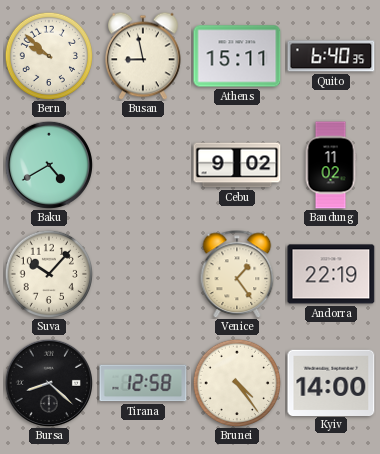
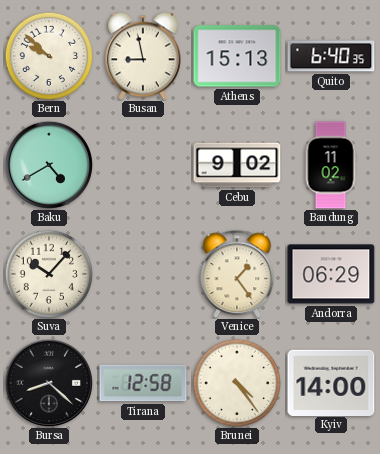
Athens: 15:11 -> 15:13
Andorra: 22:19 -> 06:29
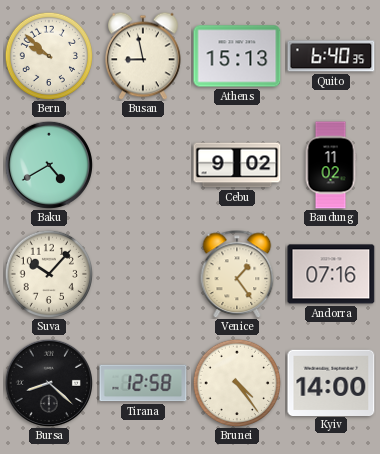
Andorra: 06:29 -> 07:16
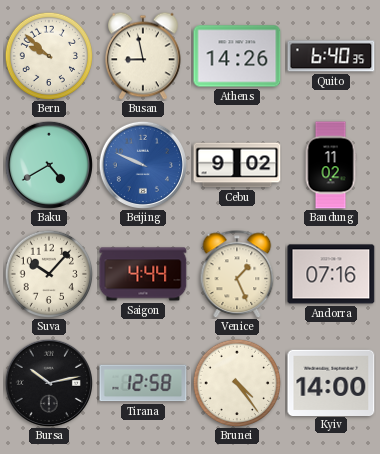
Athens: 15:13 -> 14:26
Beijing: none -> 9:49
Saigon: none -> 4:44
Venice: 1:24 -> 1:26
Bursa: 8:22 -> 10:13
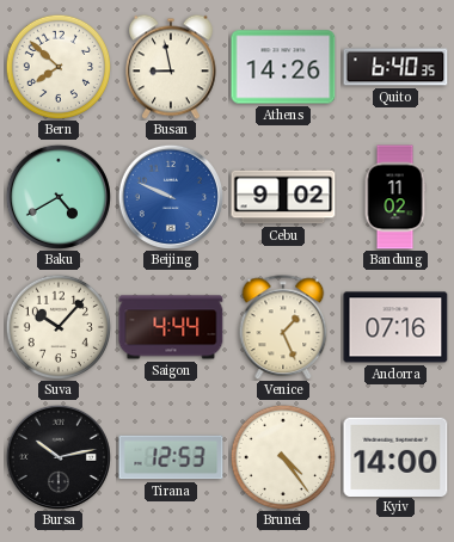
Bern: 9:52 -> 7:52
Tirana: 12:58 -> 12:53
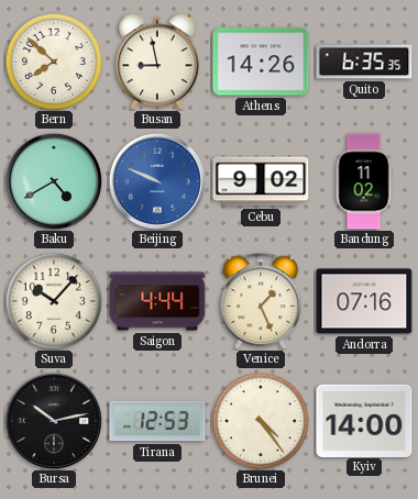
Quito: 6:40 -> 6:35
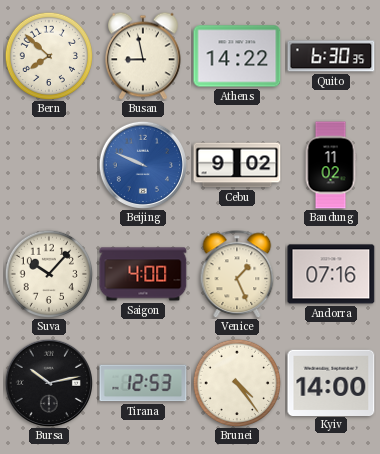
Athens: 14:26 -> 14:22
Quito: 6:35 -> 6:30
Baku: 4:40 -> none
Saigon: 4:44 -> 4:00
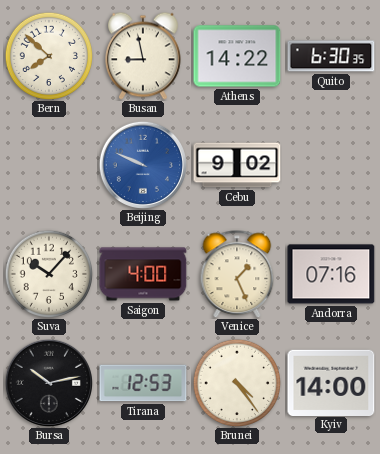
Bandung: 11:02 -> none
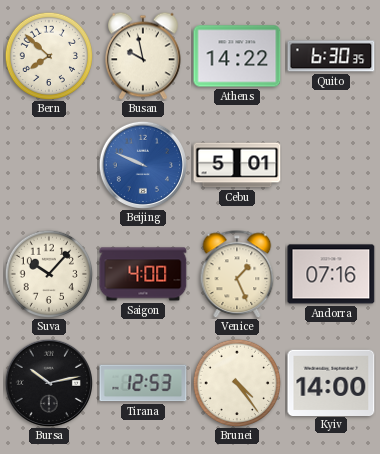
Busan: 8:58 -> 9:58
Cebu: 9:02 -> 5:01
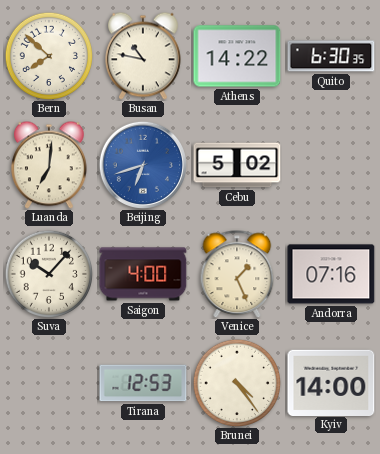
Busan: 9:58 -> 10:47
Luanda: none -> 7:01
Beijing: 9:49 -> 6:42
Cebu: 5:01 -> 5:02
Bursa: 10:13 -> none
